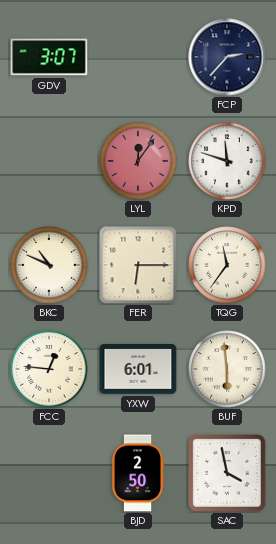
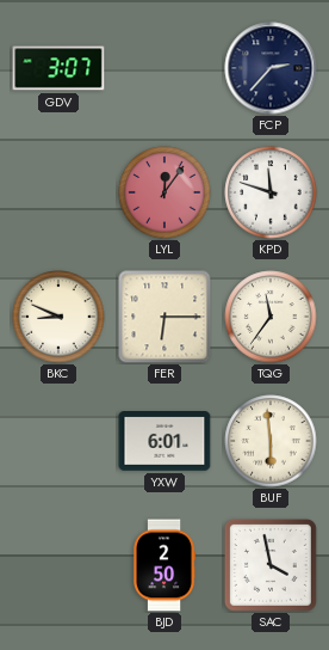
BKC: 10:49 -> 8:49
FCC: 12:46 -> none
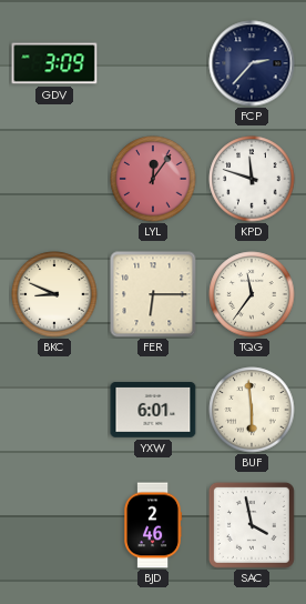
GDV: 3:07 -> 3:09
BJD: 2:50 -> 2:46
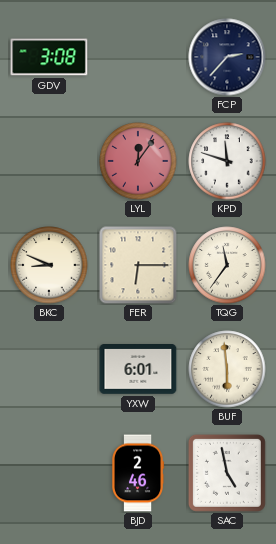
GDV: 3:09 -> 3:08
SAC: 3:58 -> 4:58
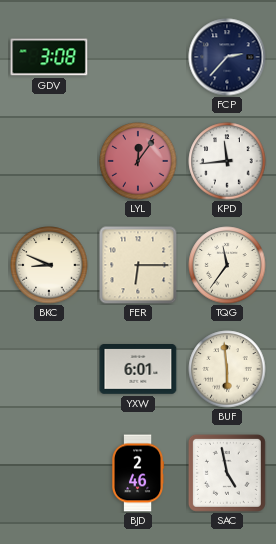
KPD: 11:48 -> 11:44
